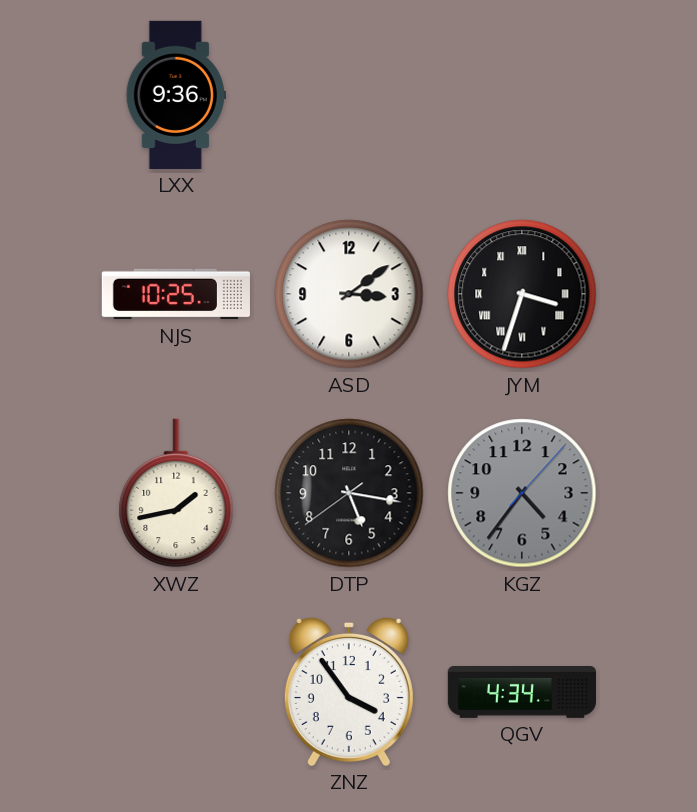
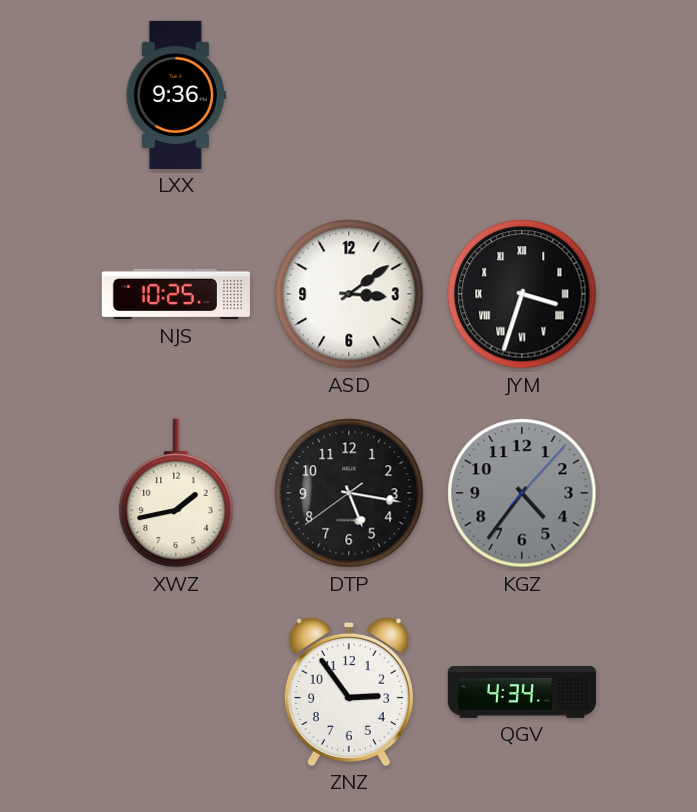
ZNZ: 3:54 -> 2:54
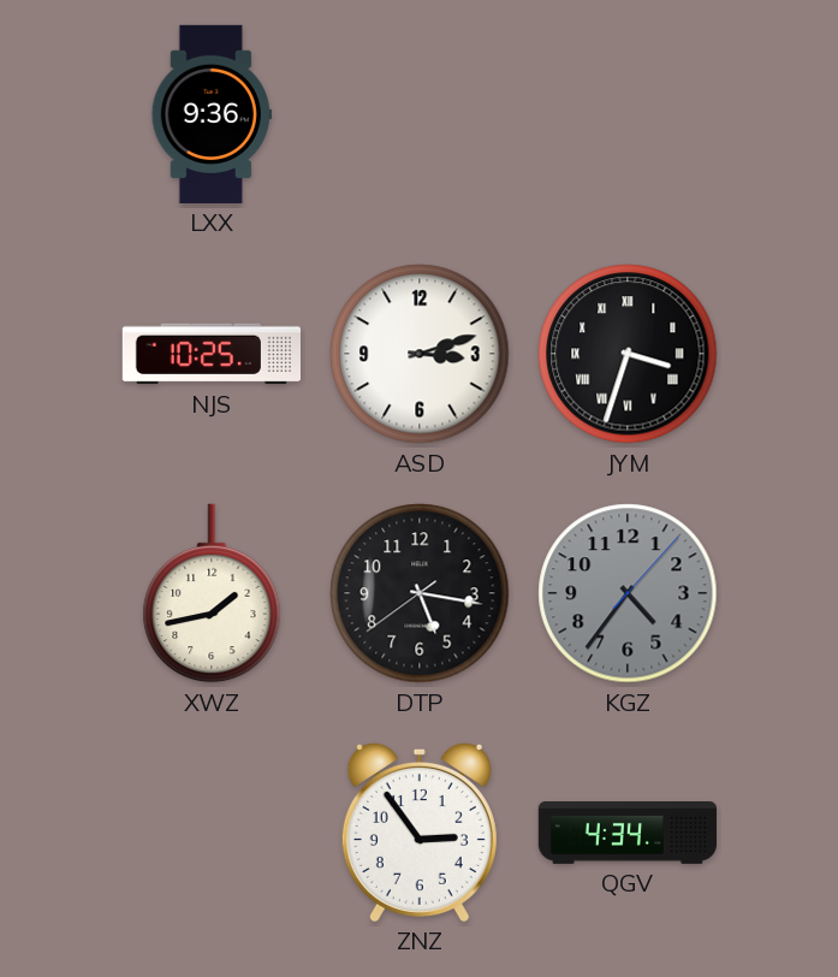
ASD: 3:09 -> 3:12
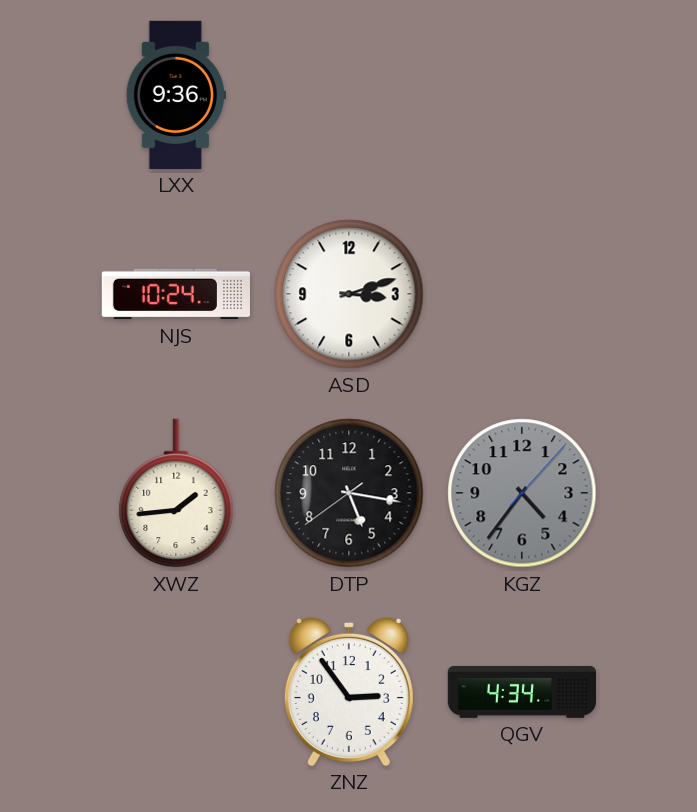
NJS: 10:25 -> 10:24
JYM: 3:33 -> none
XWZ: 1:43 -> 1:44
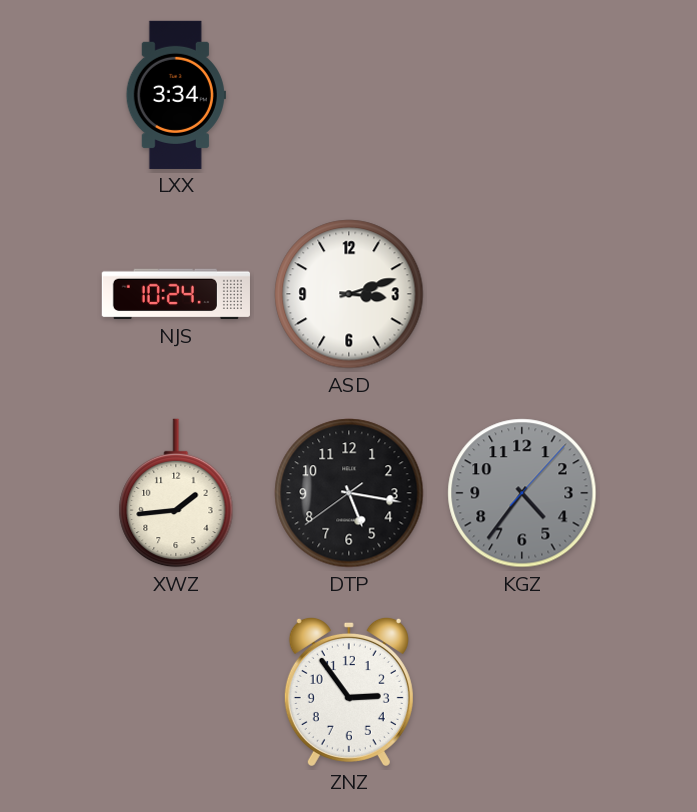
LXX: 9:36 -> 3:34
QGV: 4:34 -> none
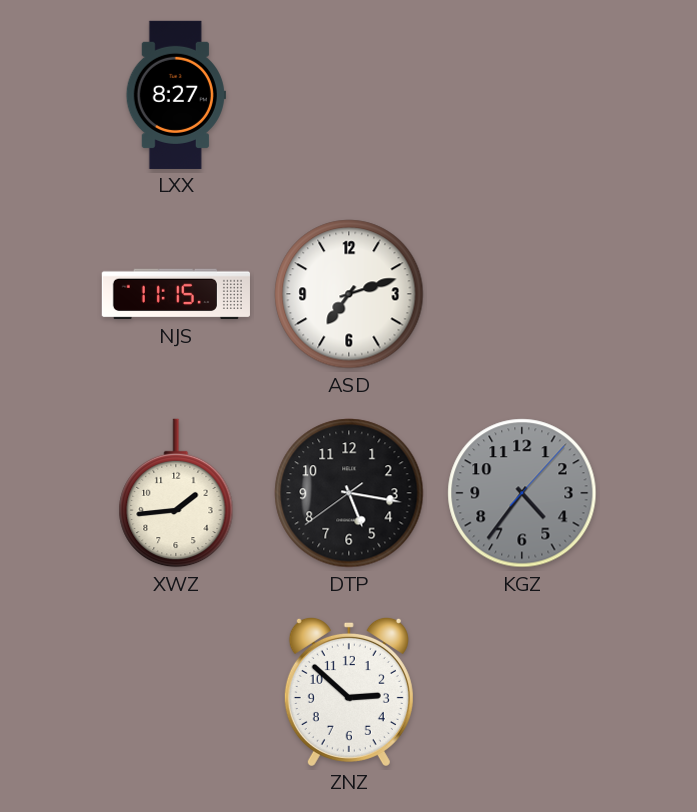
LXX: 3:34 -> 8:27
NJS: 10:24 -> 11:15
ASD: 3:12 -> 7:12
ZNZ: 2:54 -> 2:52
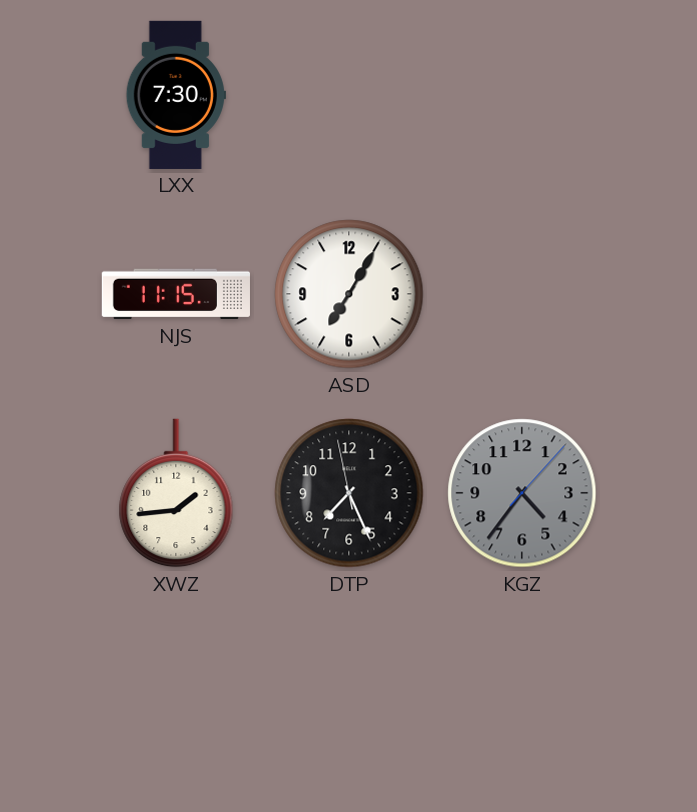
LXX: 8:27 -> 7:30
ASD: 7:12 -> 7:05
DTP: 5:16 -> 7:25
ZNZ: 2:52 -> none
